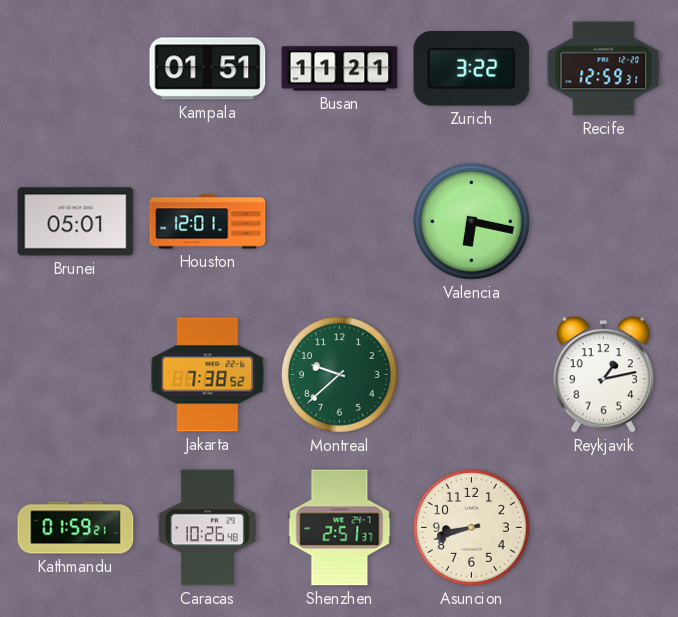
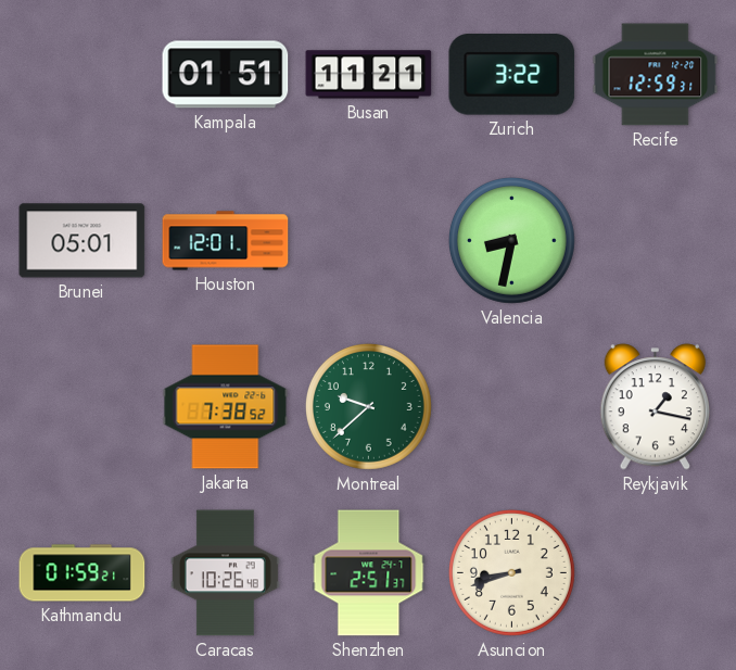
Valencia: 6:17 -> 8:32
Reykjavik: 1:13 -> 1:17
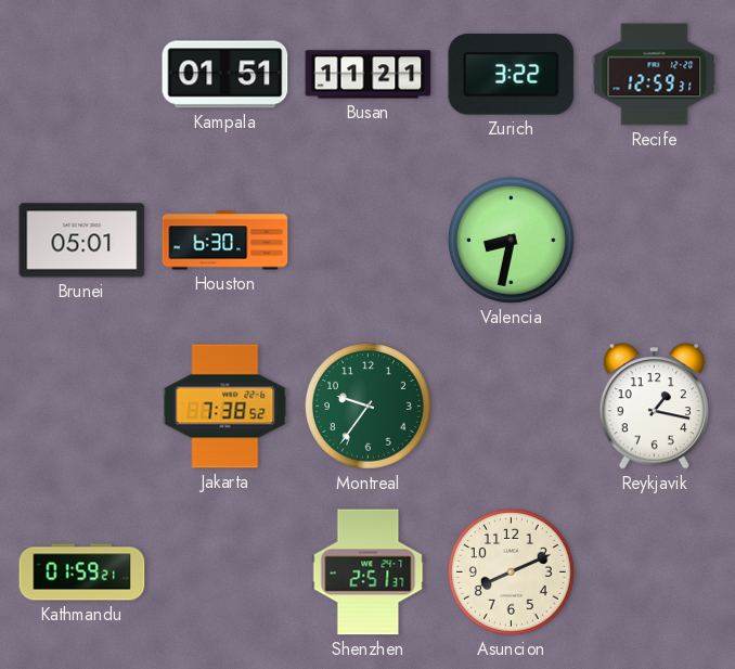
Houston: 12:01 -> 6:30
Montreal: 9:38 -> 9:36
Caracas: 10:26 -> none
Asuncion: 8:42 -> 8:11
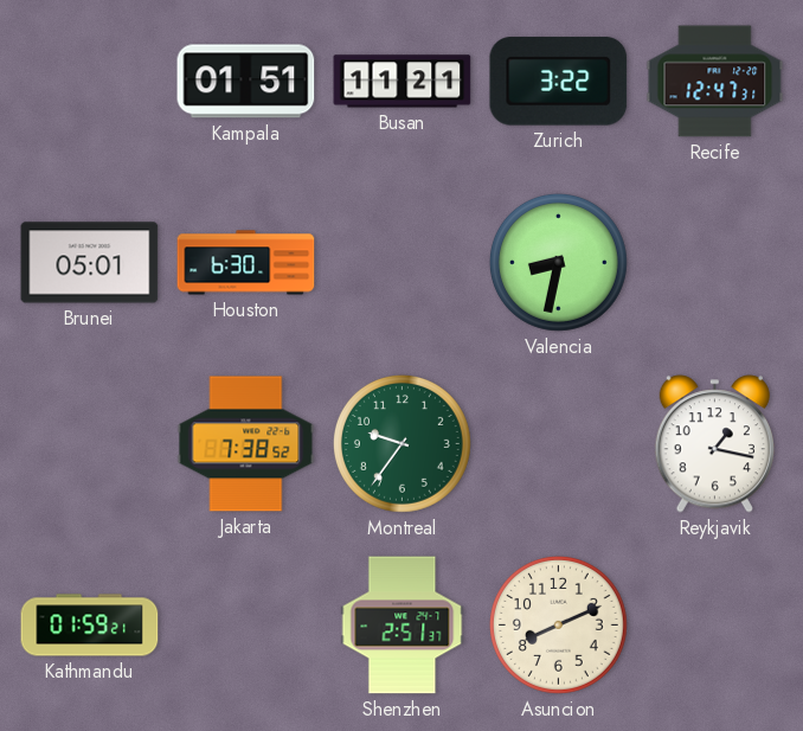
Recife: 12:59 -> 12:47
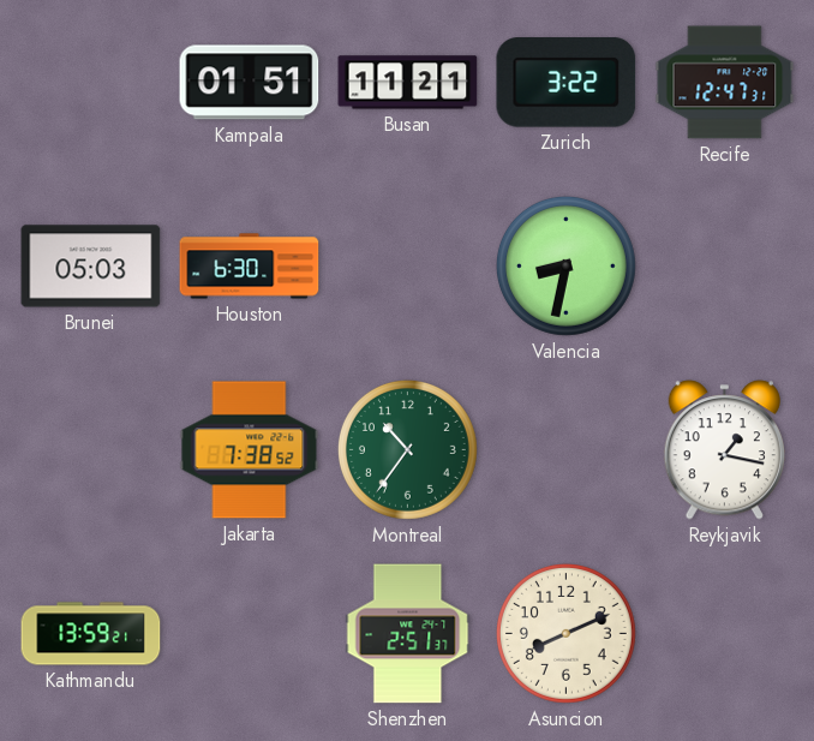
Brunei: 05:01 -> 05:03
Montreal: 9:36 -> 10:36
Kathmandu: 01:59 -> 13:59
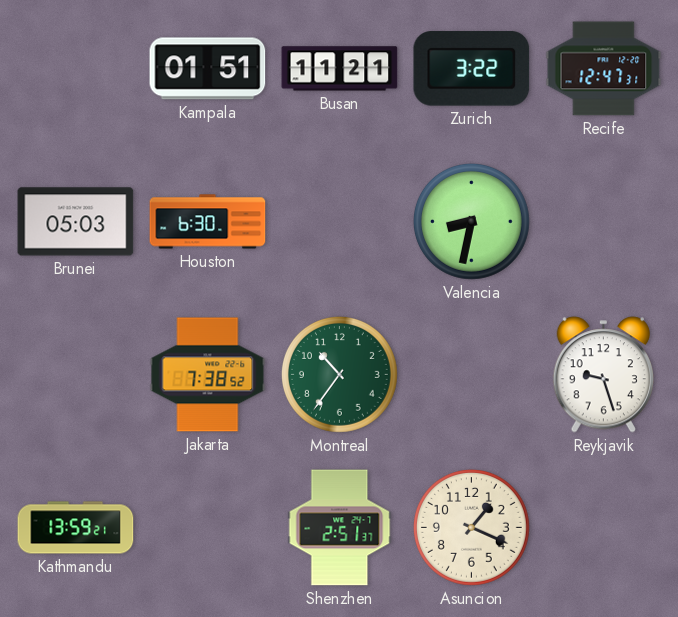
Reykjavik: 1:17 -> 9:27
Asuncion: 8:11 -> 1:19
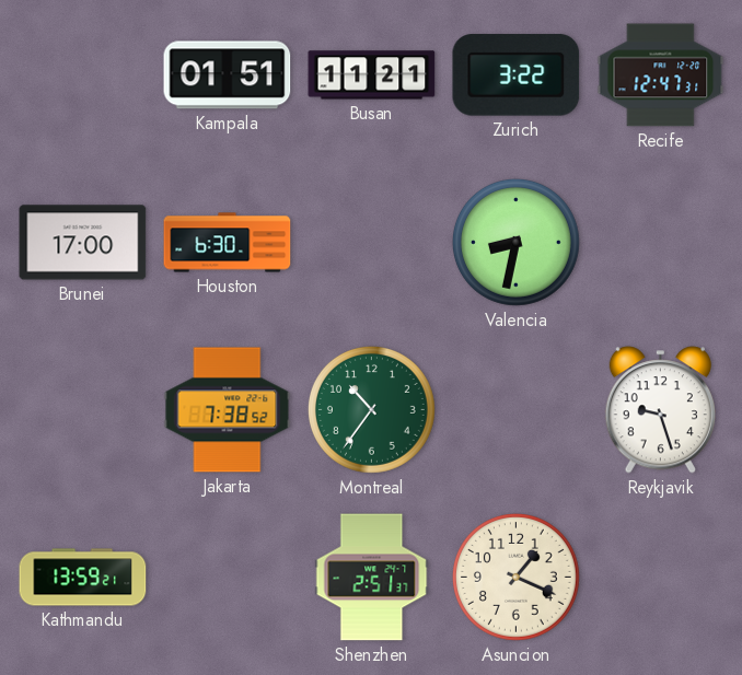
Brunei: 05:03 -> 17:00
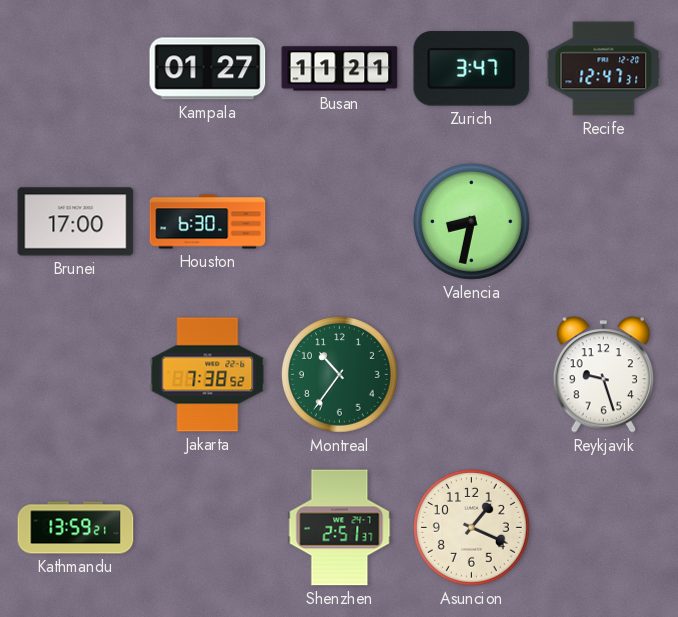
Kampala: 01:51 -> 01:27
Zurich: 3:22 -> 3:47
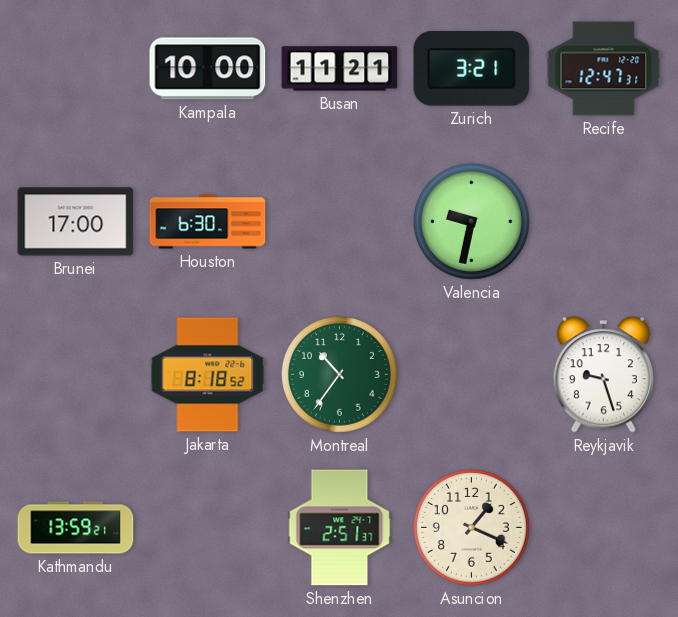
Kampala: 01:27 -> 10:00
Zurich: 3:47 -> 3:21
Valencia: 8:32 -> 9:32
Jakarta: 7:38 -> 8:18
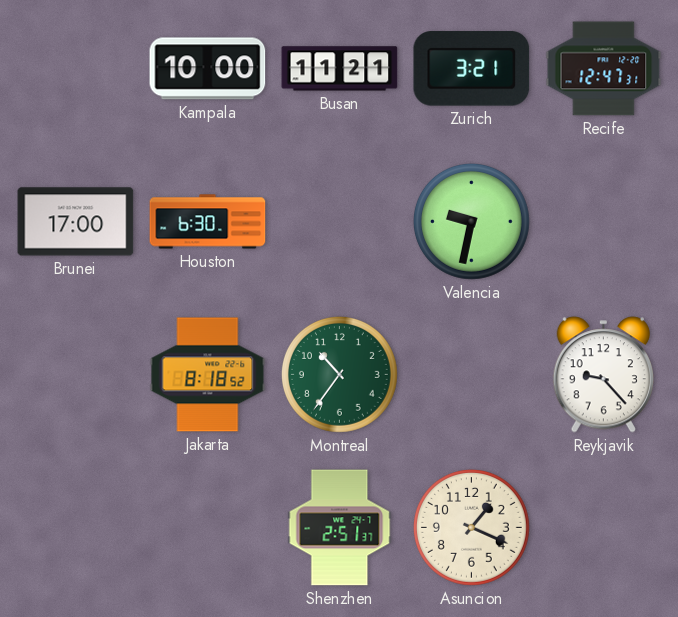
Reykjavik: 9:27 -> 9:23
Kathmandu: 13:59 -> none
